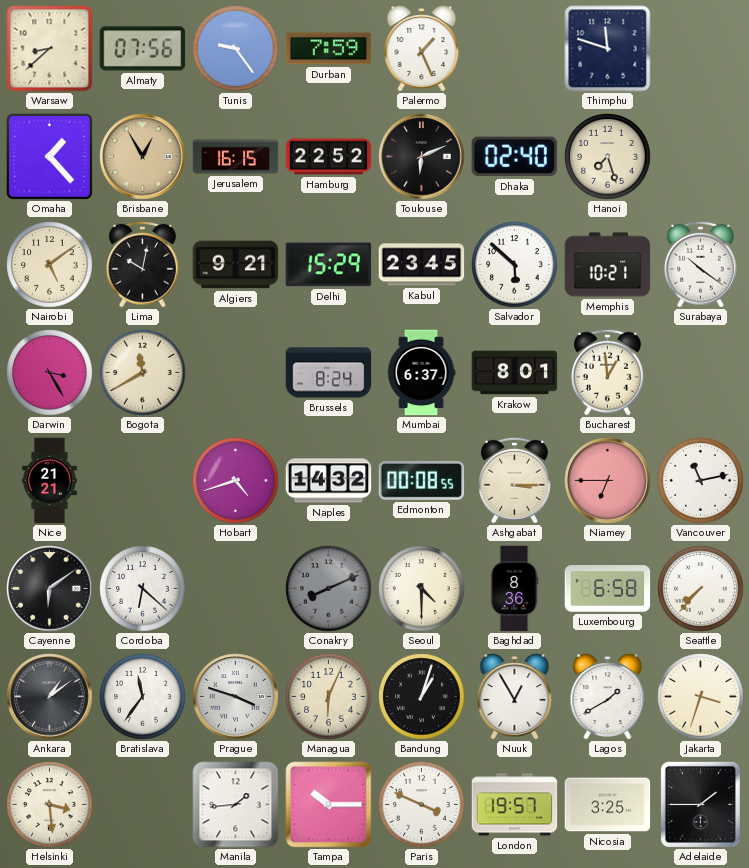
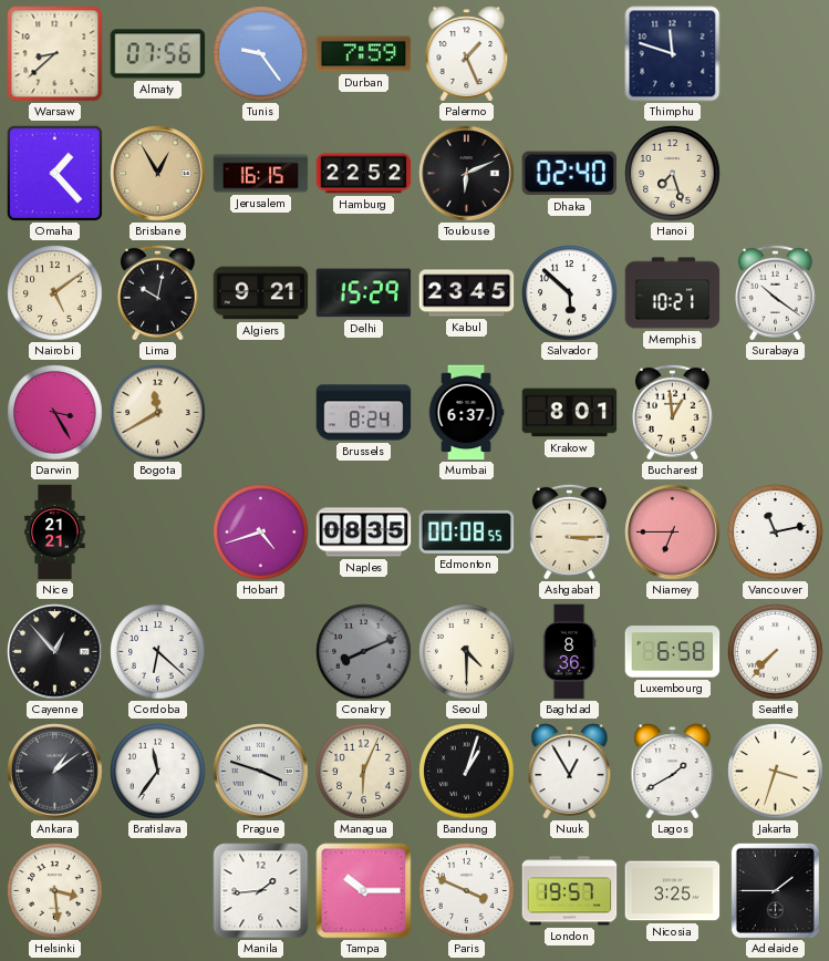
Naples: 14:32 -> 08:35
Cayenne: 6:09 -> 12:53
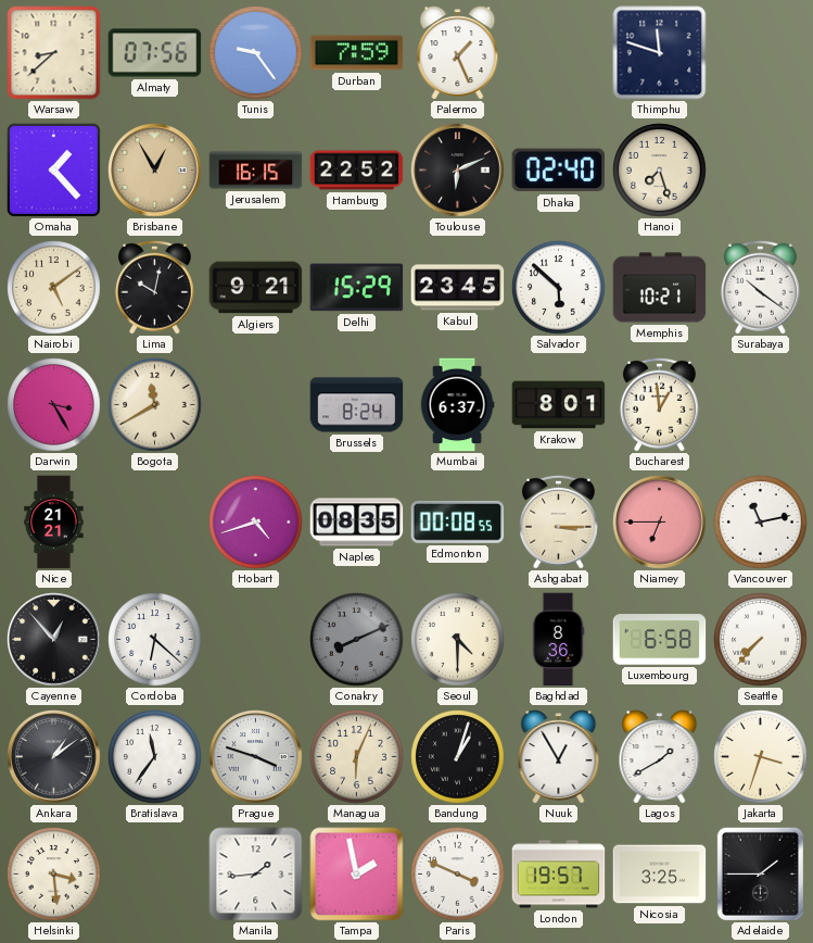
Tampa: 10:15 -> 1:58
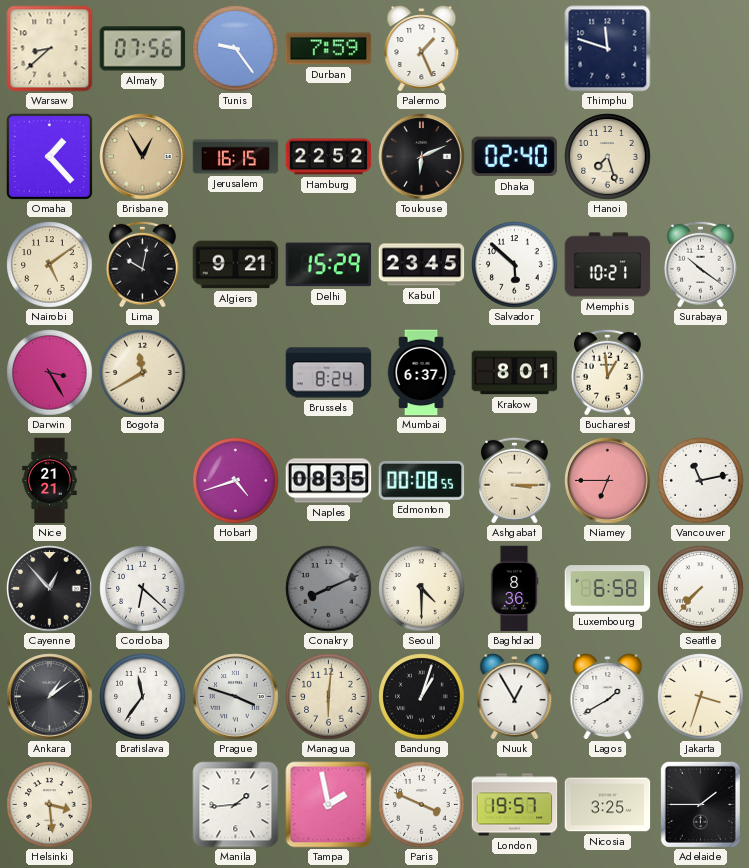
Managua: 6:04 -> 6:01
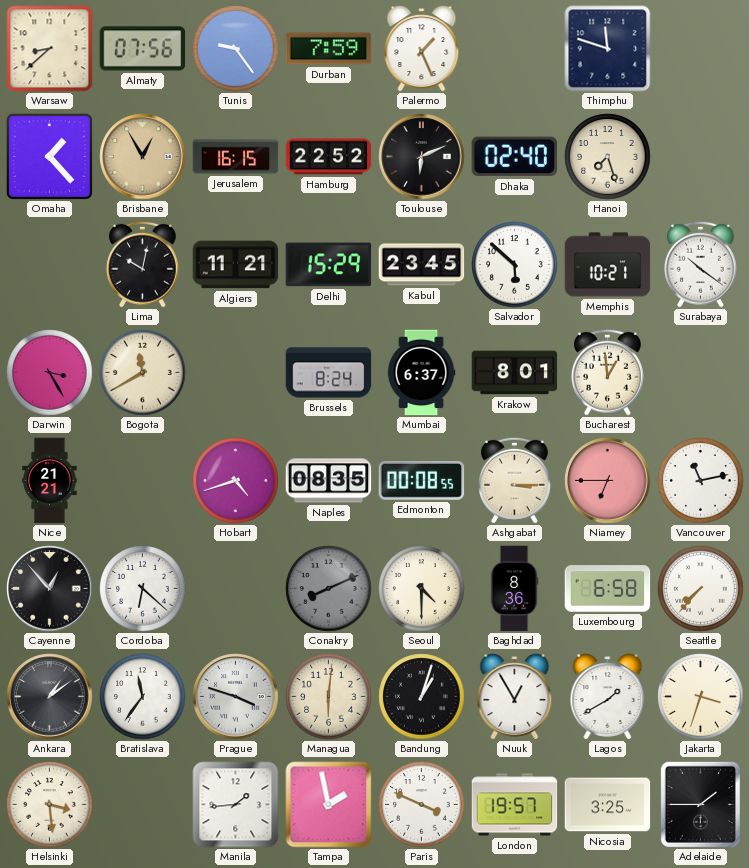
Nairobi: 5:09 -> none
Algiers: 9:21 -> 11:21
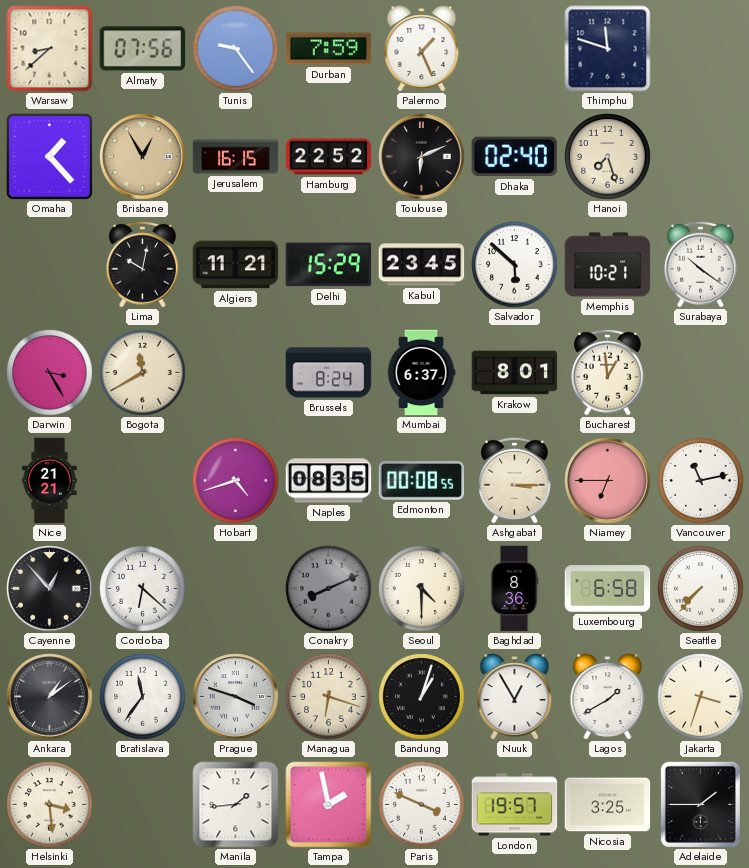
Managua: 6:01 -> 6:18
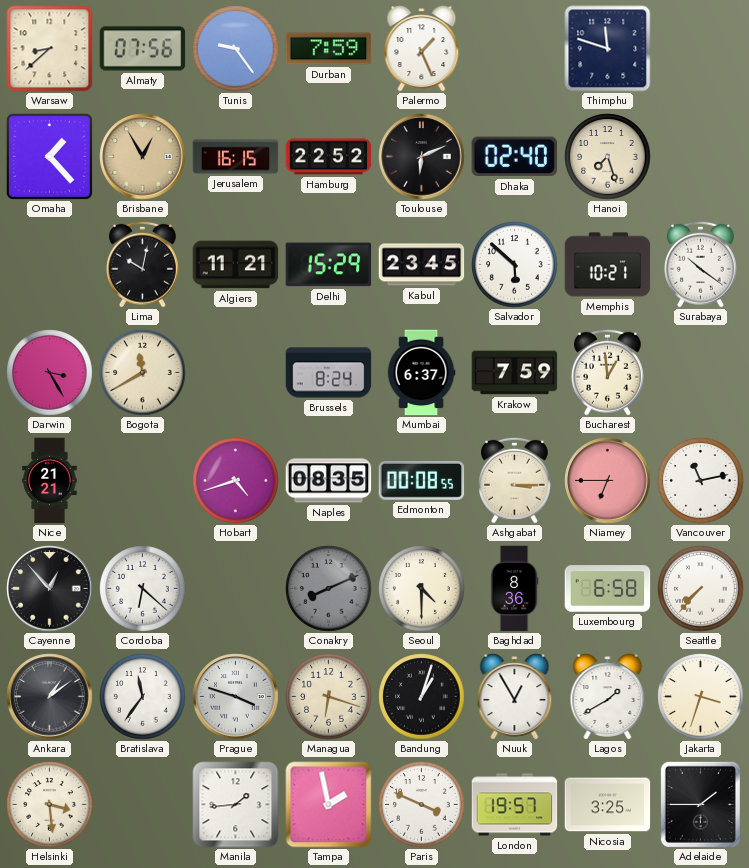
Krakow: 8:01 -> 7:59
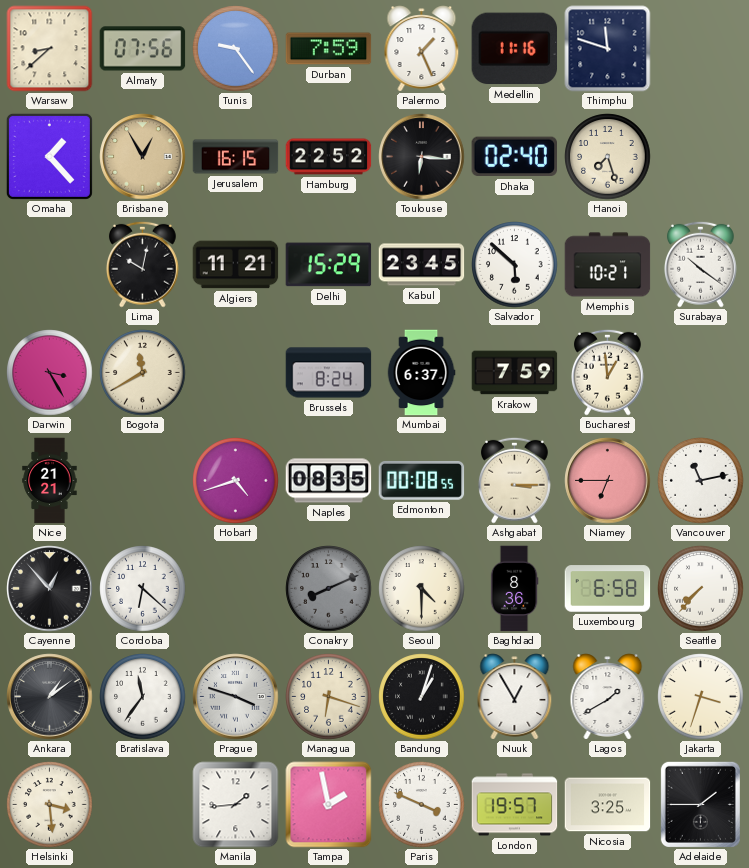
Medellin: none -> 11:16
Toulouse: 6:11 -> 6:16
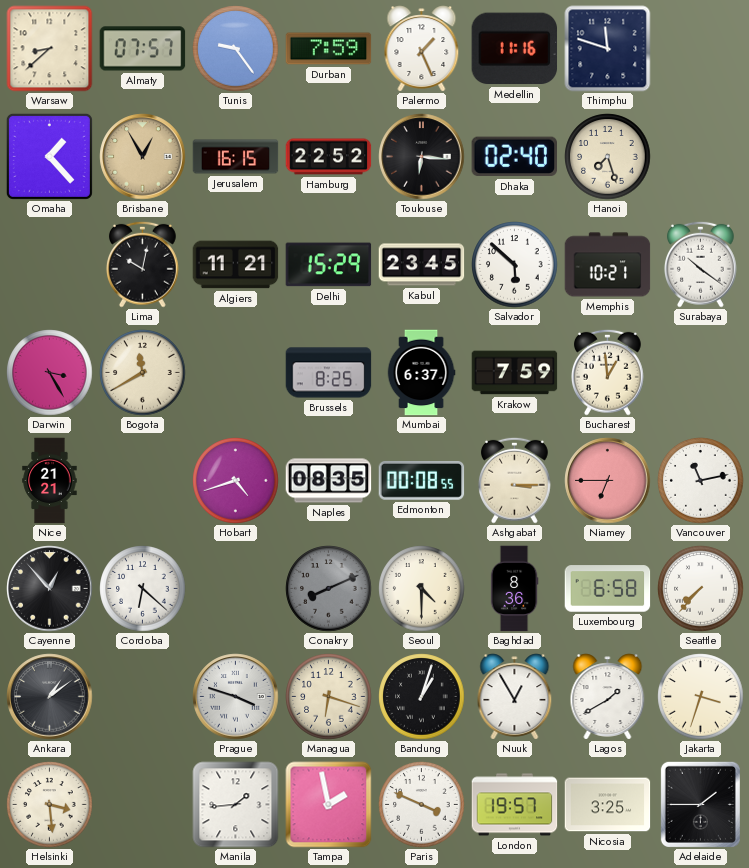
Almaty: 07:56 -> 07:57
Brussels: 8:24 -> 8:25
Bratislava: 11:36 -> none
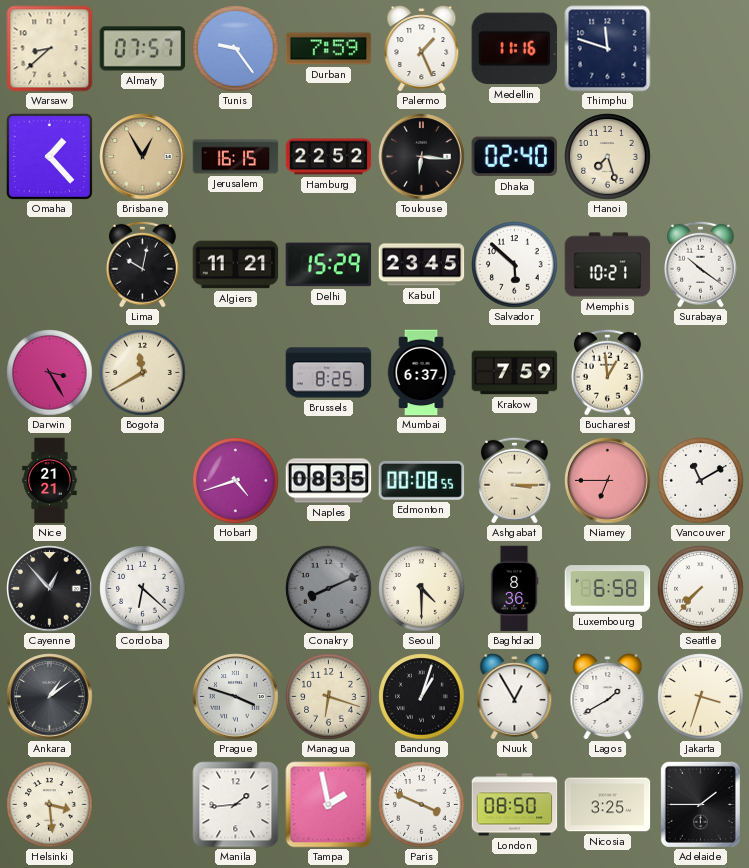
Vancouver: 11:13 -> 11:10
London: 19:57 -> 08:50
